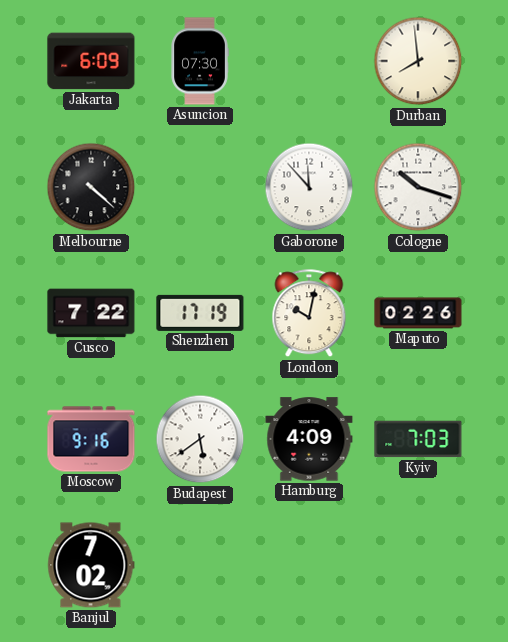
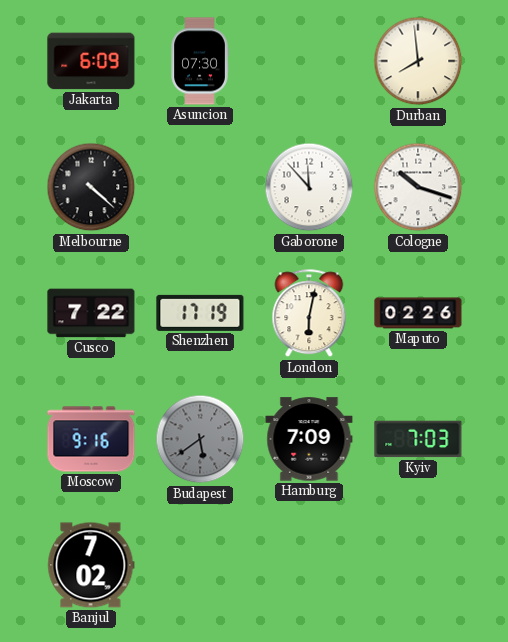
London: 10:02 -> 6:02
Budapest dial: white -> grey
Hamburg: 4:09 -> 7:09
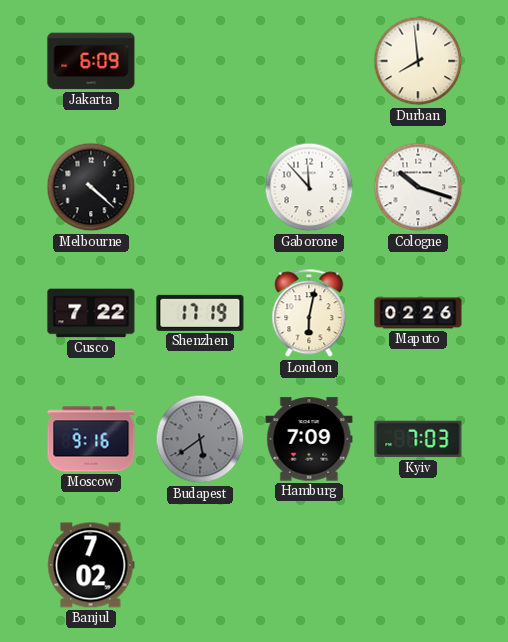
Asuncion: 07:30 -> none
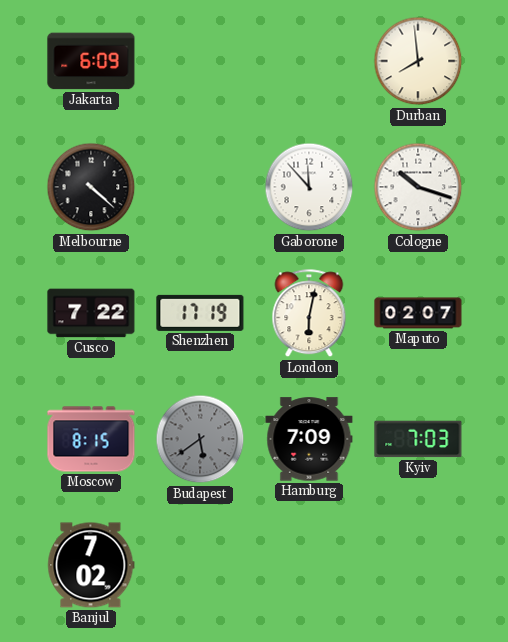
Maputo: 02:26 -> 02:07
Moscow: 9:16 -> 8:15
